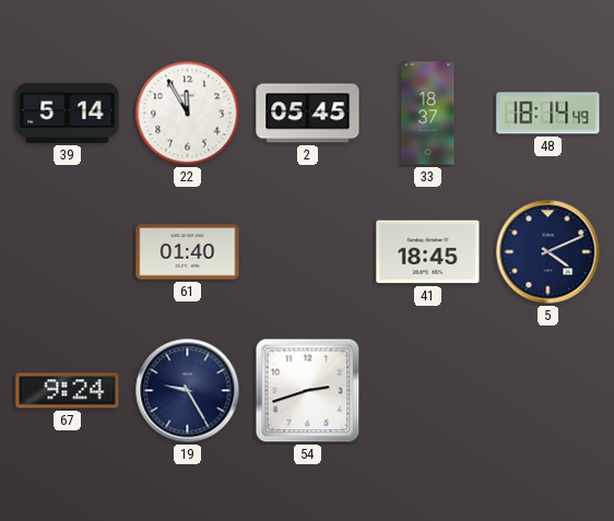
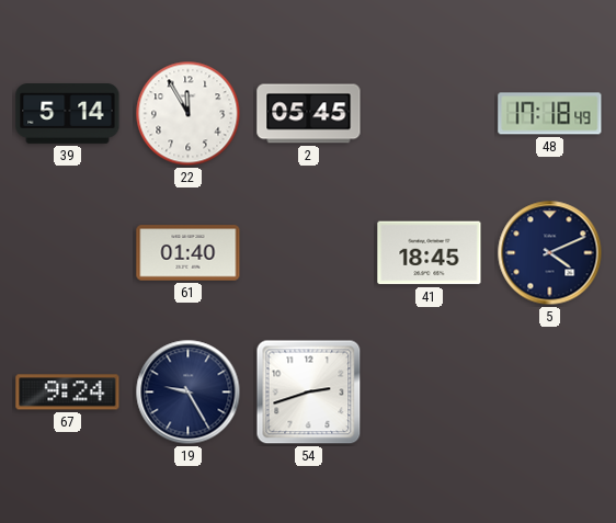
33: 18:37 -> none
48: 18:14 -> 17:18
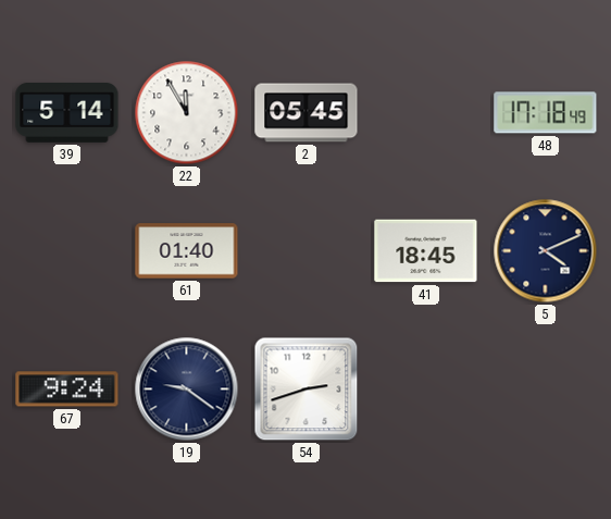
19: 9:25 -> 9:21
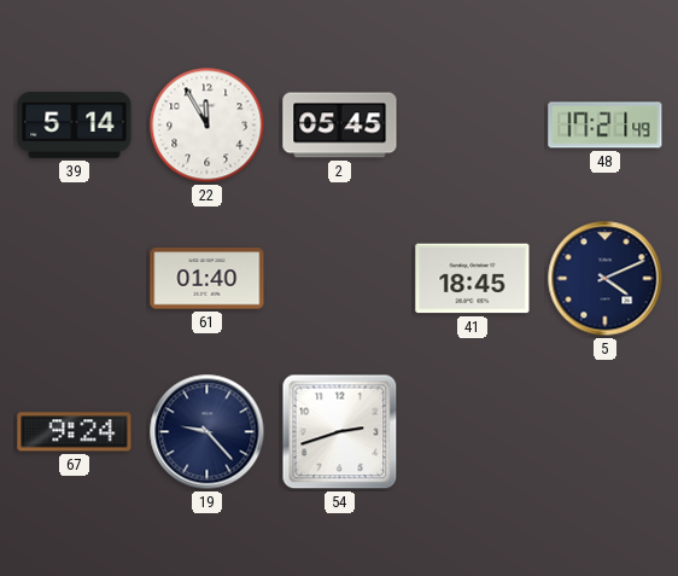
48: 17:18 -> 17:21
19: 9:21 -> 9:23
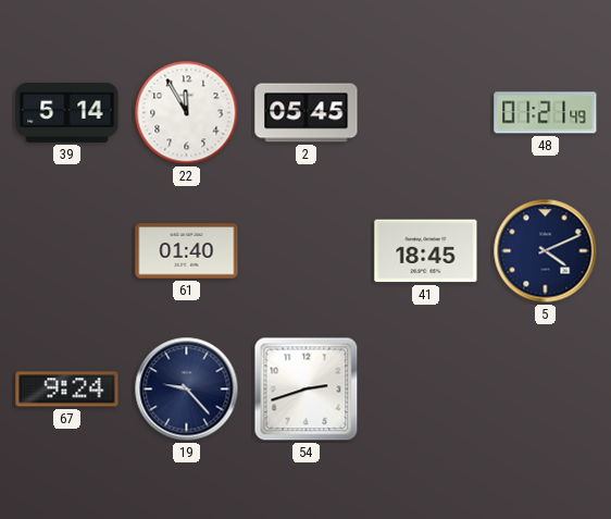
48: 17:21 -> 01:21
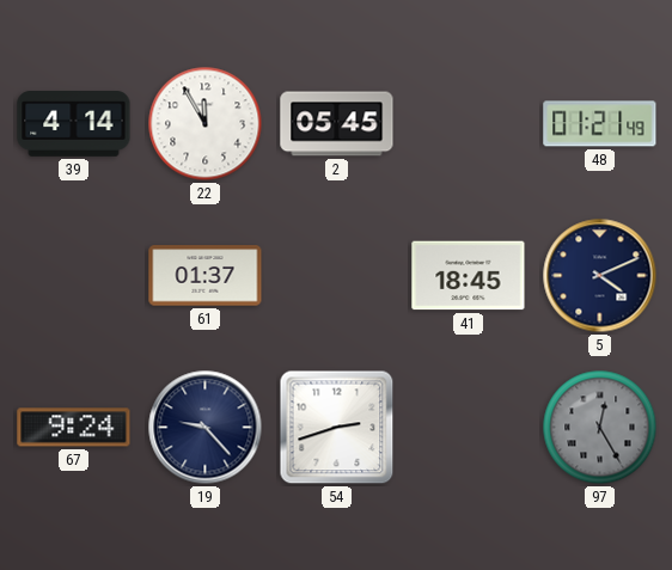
39: 5:14 -> 4:14
61: 01:40 -> 01:37
97: none -> 12:25
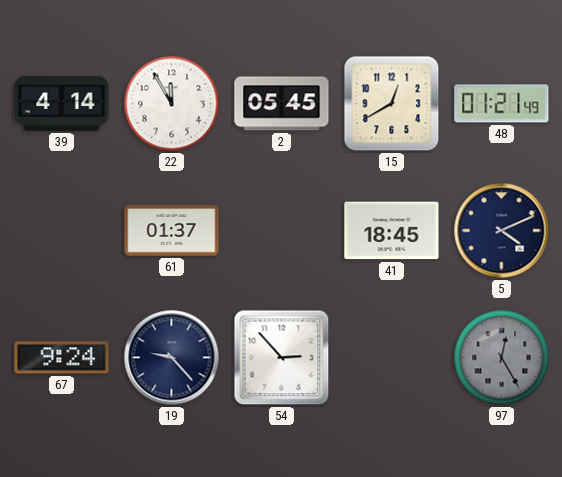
15: none -> 12:40
54: 2:42 -> 2:53
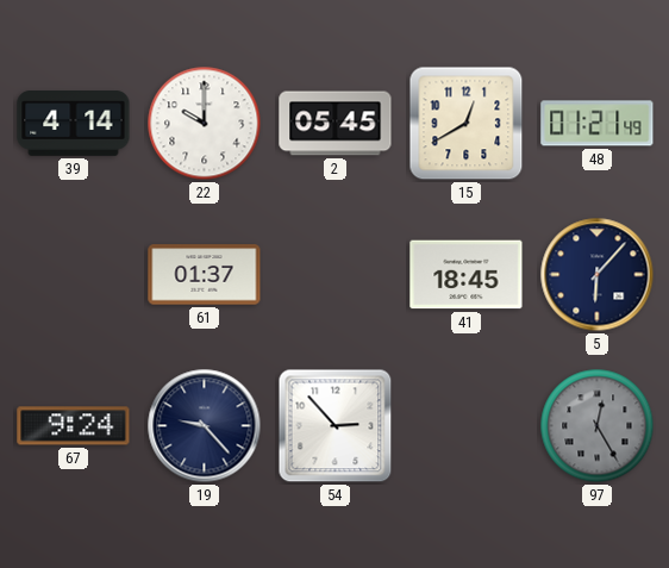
22: 11:55 -> 10:00
5: 4:11 -> 6:07
